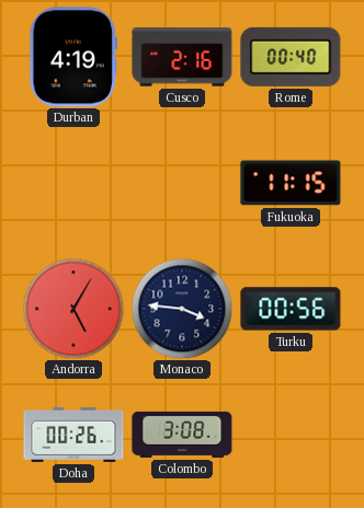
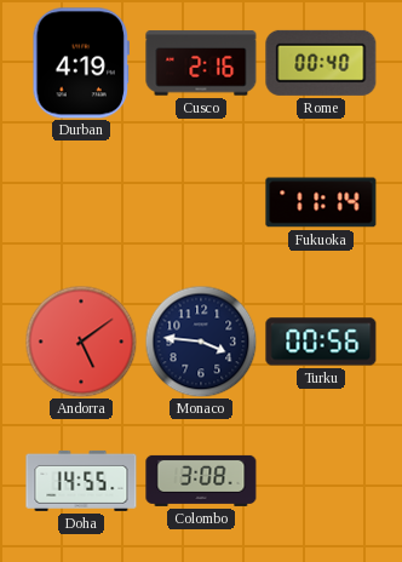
Fukuoka: 11:15 -> 11:14
Andorra: 5:05 -> 5:09
Doha: 00:26 -> 14:55
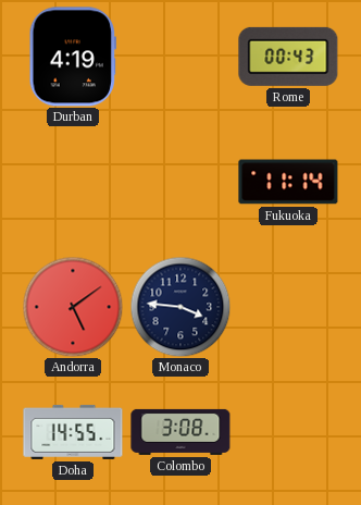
Cusco: 2:16 -> none
Rome: 00:40 -> 00:43
Turku: 00:56 -> none
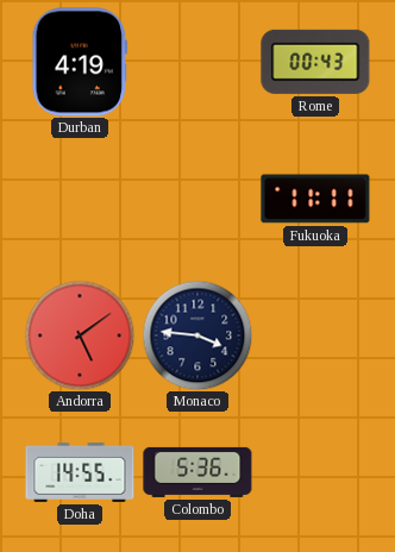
Fukuoka: 11:14 -> 11:11
Colombo: 3:08 -> 5:36
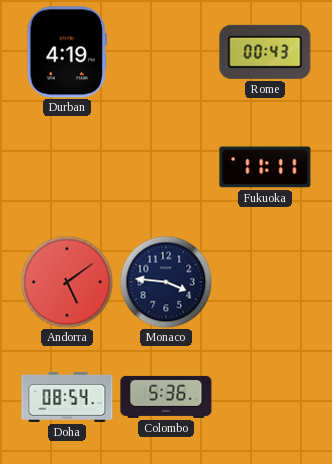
Doha: 14:55 -> 08:54
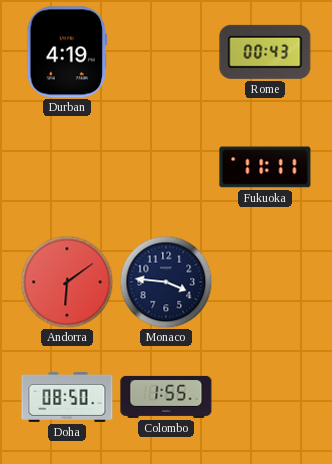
Andorra: 5:09 -> 6:09
Doha: 08:54 -> 08:50
Colombo: 5:36 -> 1:55
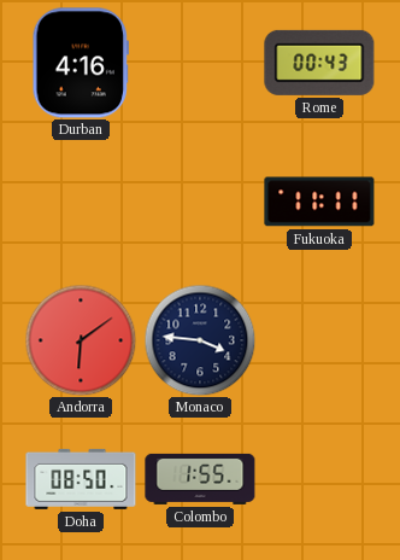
Durban: 4:19 -> 4:16
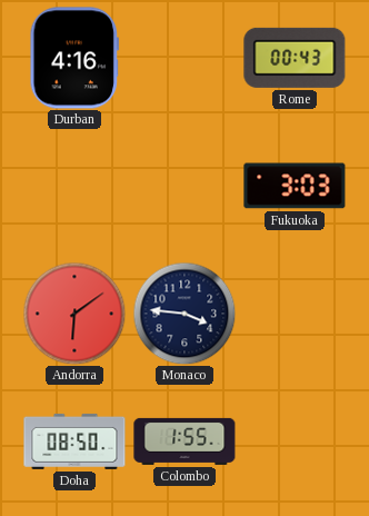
Fukuoka: 11:11 -> 3:03
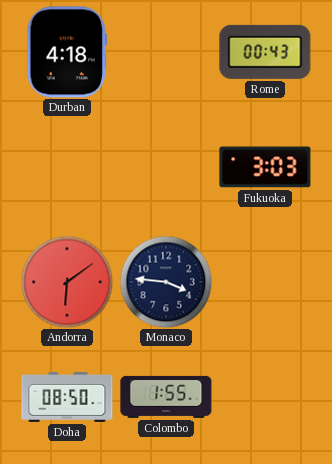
Durban: 4:16 -> 4:18
